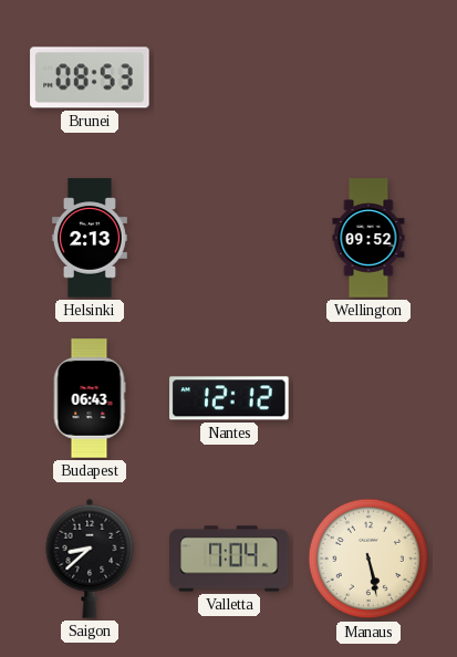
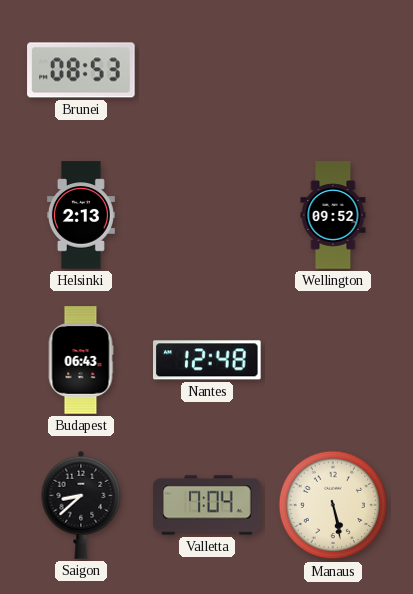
Nantes: 12:12 -> 12:48
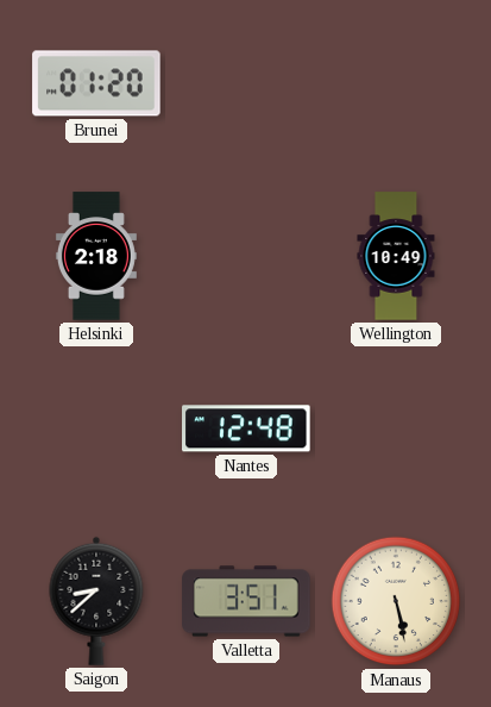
Brunei: 08:53 -> 01:20
Helsinki: 2:13 -> 2:18
Wellington: 09:52 -> 10:49
Budapest: 06:43 -> none
Valletta: 7:04 -> 3:51
